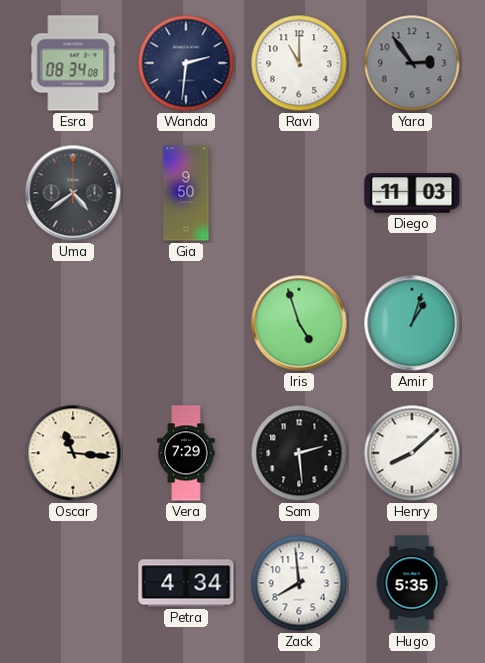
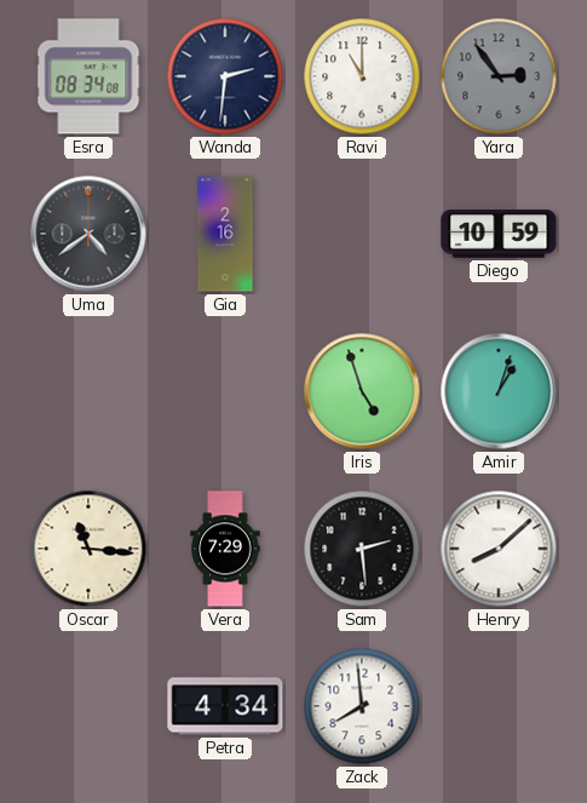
Gia: 9:50 -> 2:16
Diego: 11:03 -> 10:59
Hugo: 5:35 -> none
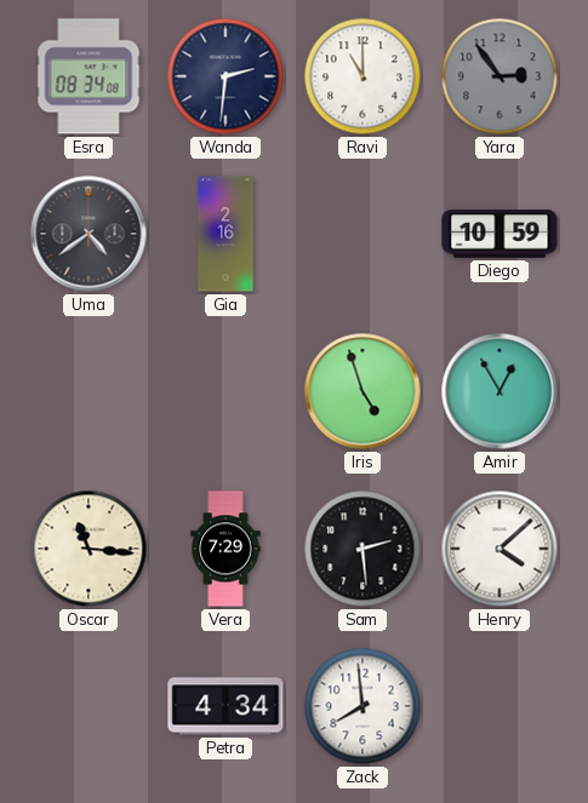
Amir: 1:03 -> 12:55
Henry: 8:08 -> 4:08
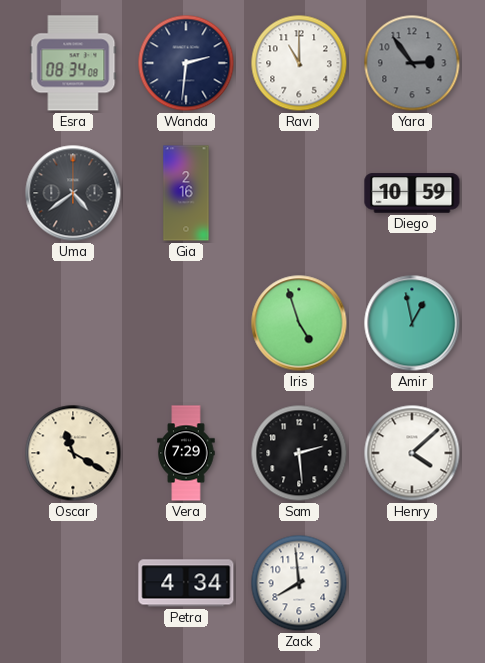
Amir: 12:55 -> 12:58
Oscar: 11:16 -> 11:20
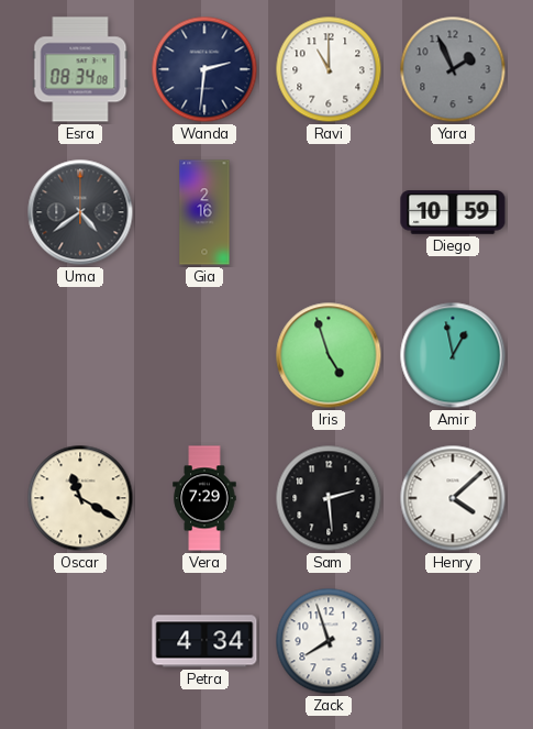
Yara: 2:54 -> 1:56
Zack: 7:59 -> 7:57
